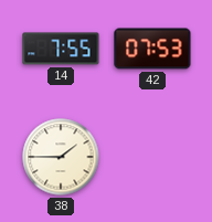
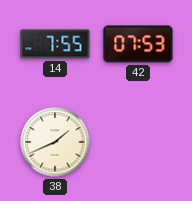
38: 1:45 -> 1:41
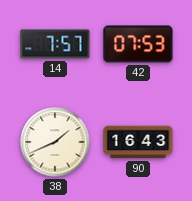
14: 7:55 -> 7:57
90: none -> 16:43
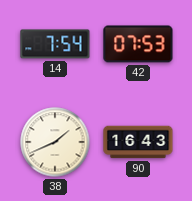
14: 7:57 -> 7:54
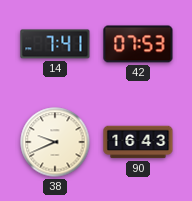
14: 7:54 -> 7:41
38: 1:41 -> 9:41
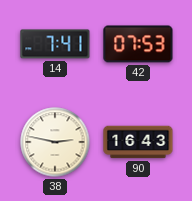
38: 9:41 -> 2:47
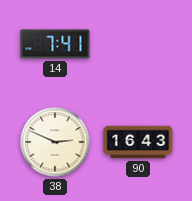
42: 07:53 -> none
38: 2:47 -> 2:49
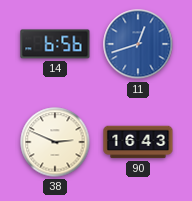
14: 7:41 -> 6:56
11: none -> 12:42
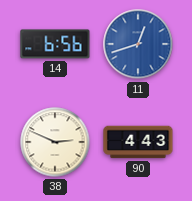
90: 16:43 -> 4:43
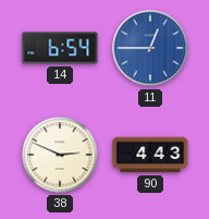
14: 6:56 -> 6:54
11: 12:42 -> 12:45
